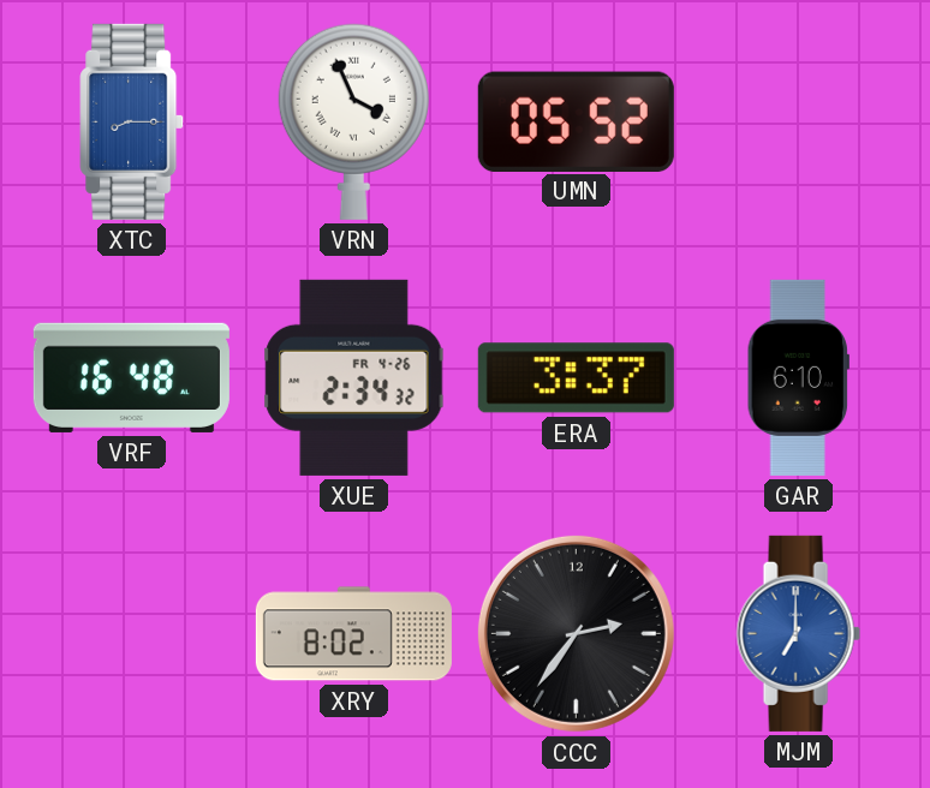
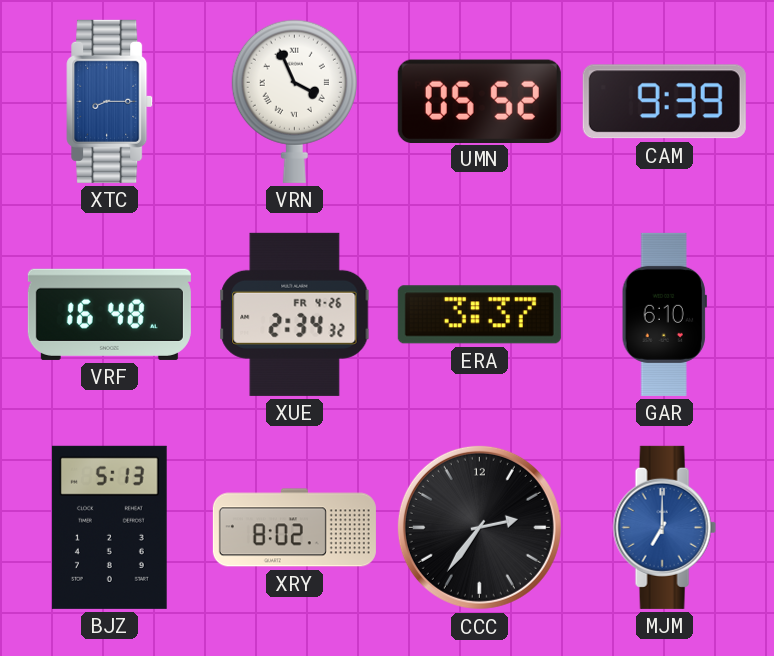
CAM: none -> 9:39
BJZ: none -> 5:13
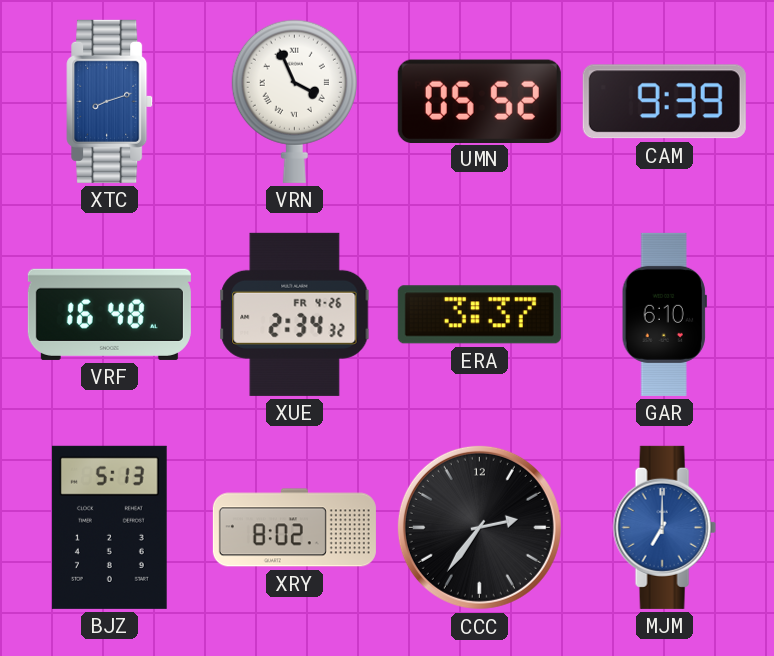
XTC: 8:15 -> 8:12
